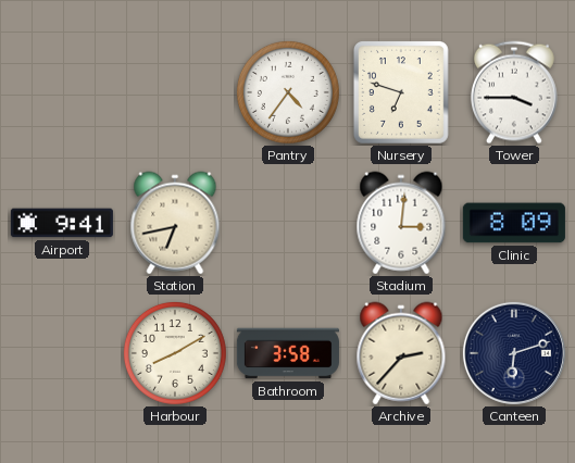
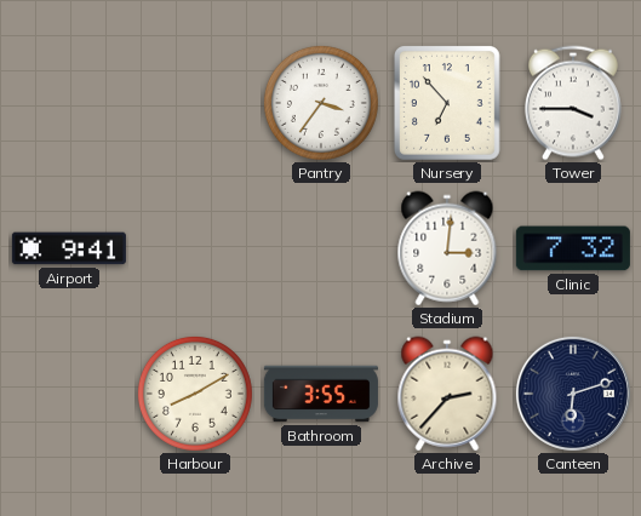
Pantry: 4:36 -> 3:36
Nursery: 6:48 -> 6:53
Station: 6:43 -> none
Clinic: 8:09 -> 7:32
Bathroom: 3:58 -> 3:55
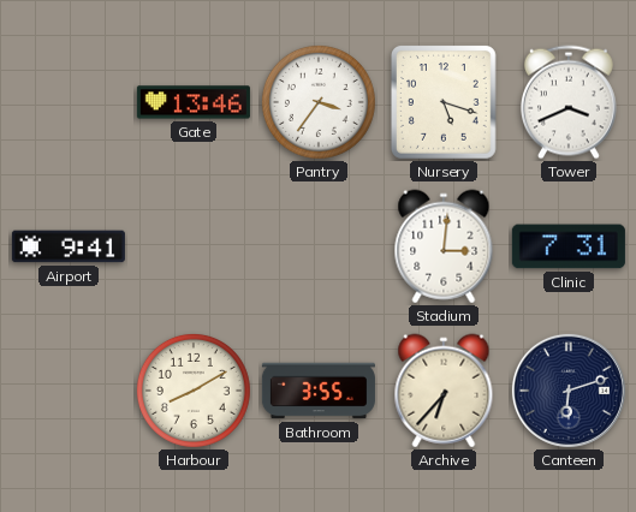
Gate: none -> 13:46
Nursery: 6:53 -> 5:18
Tower: 3:45 -> 3:41
Clinic: 7:32 -> 7:31
Archive: 2:37 -> 6:37
